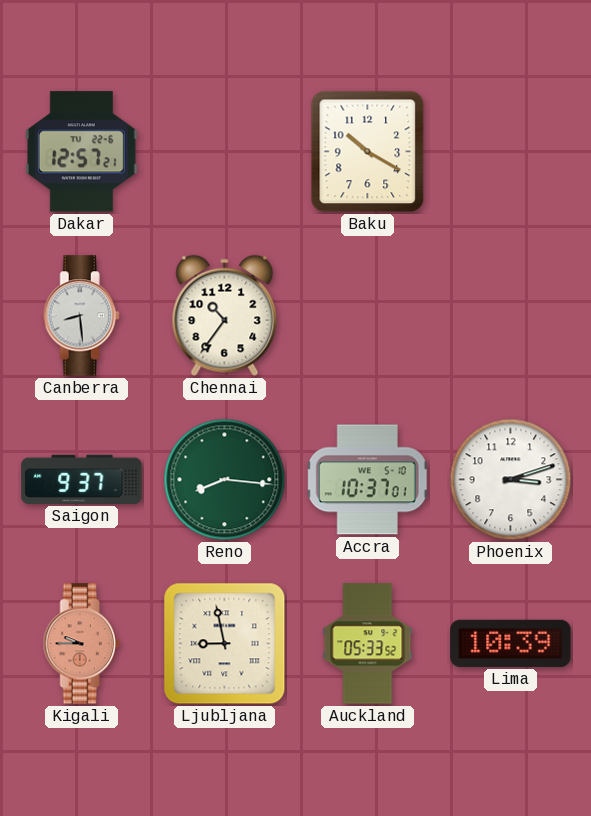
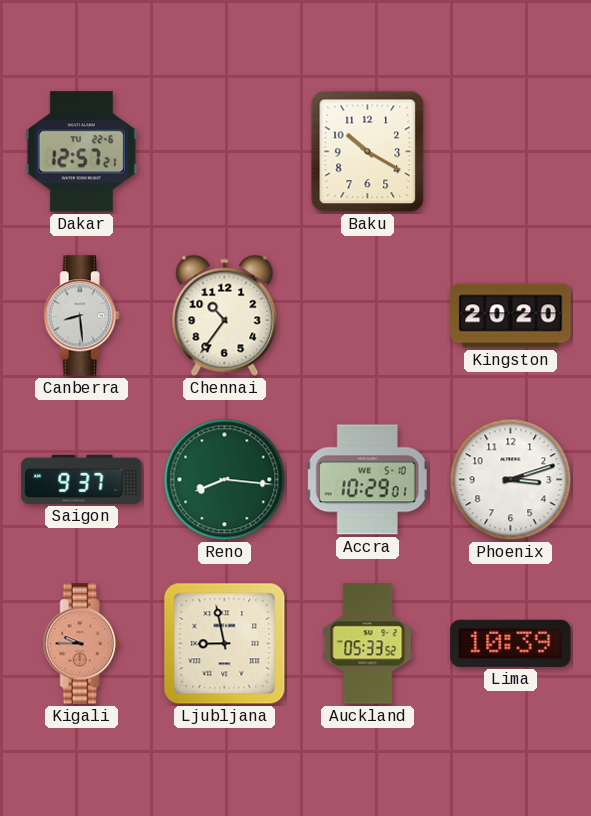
Kingston: none -> 20:20
Accra: 10:37 -> 10:29
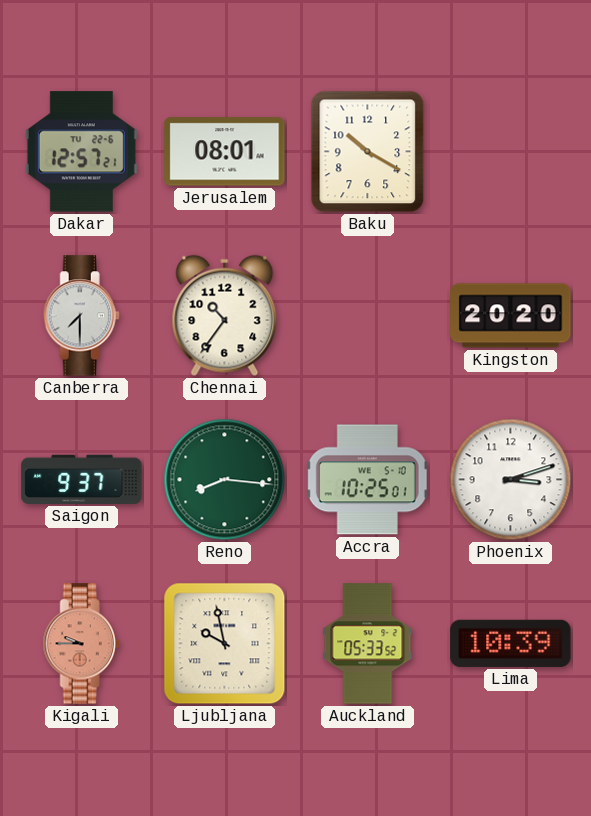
Jerusalem: none -> 08:01
Canberra: 8:29 -> 7:30
Accra: 10:29 -> 10:25
Ljubljana: 8:58 -> 9:58
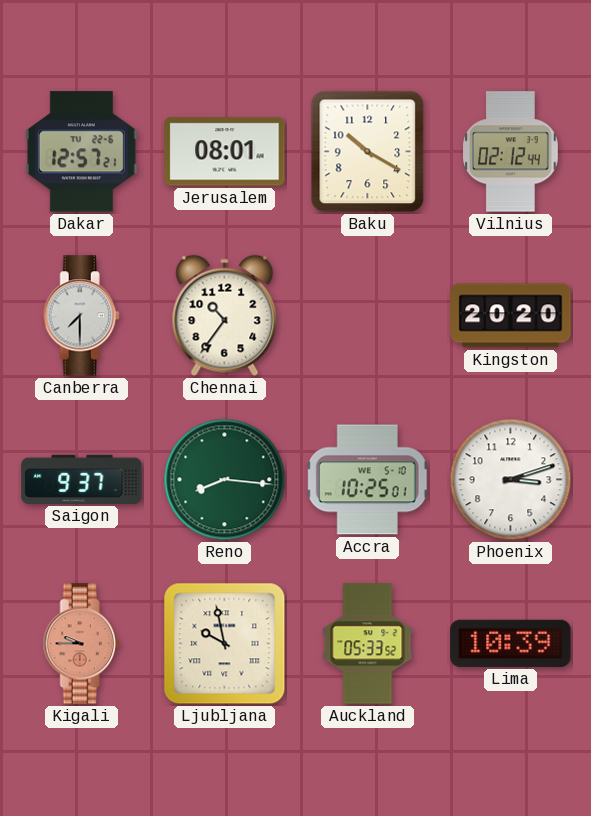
Vilnius: none -> 02:12
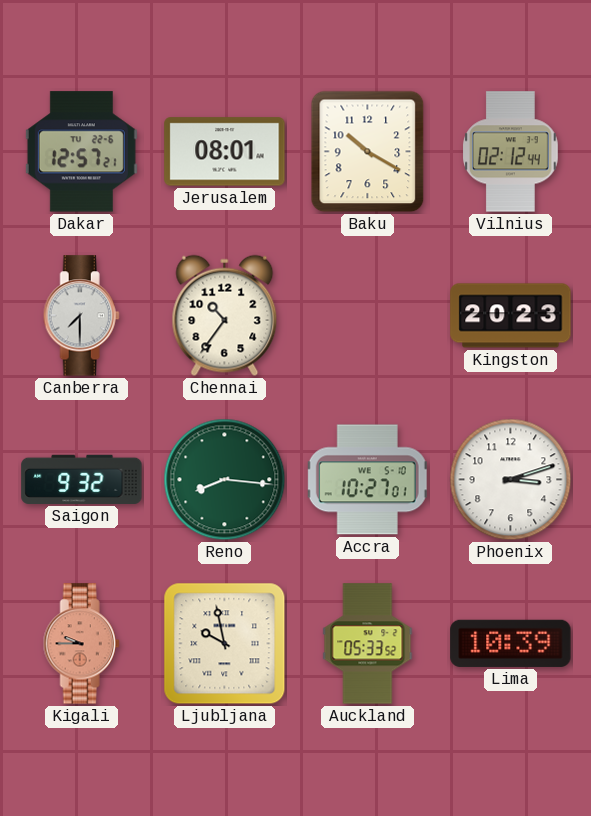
Kingston: 20:20 -> 20:23
Saigon: 9:37 -> 9:32
Accra: 10:25 -> 10:27
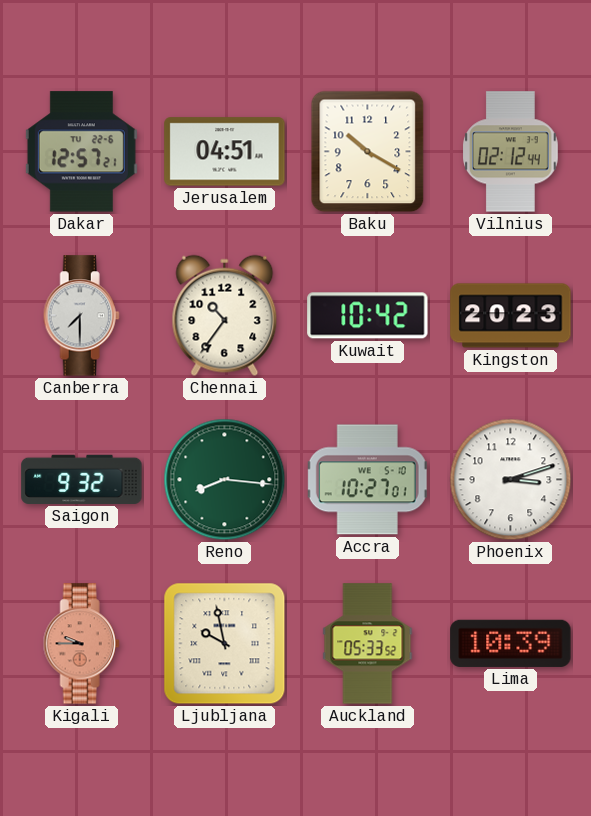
Jerusalem: 08:01 -> 04:51
Kuwait: none -> 10:42
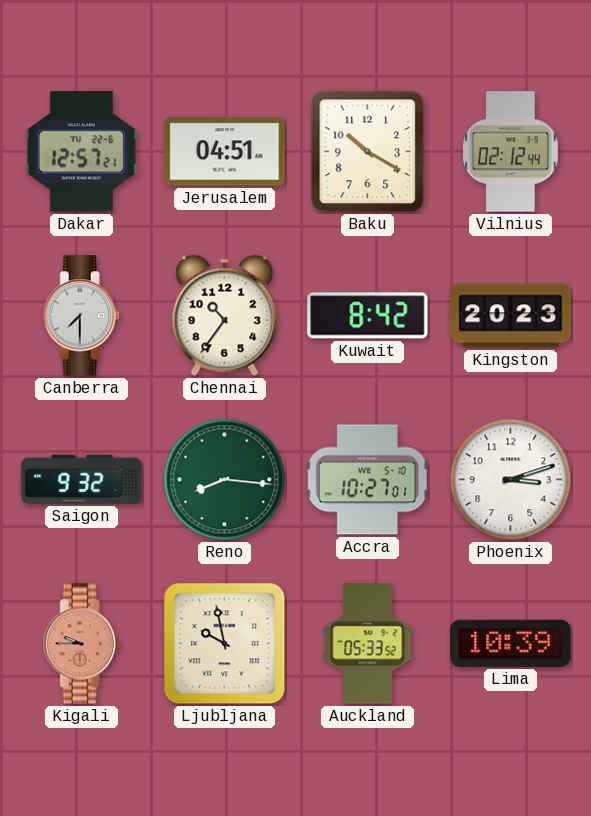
Kuwait: 10:42 -> 8:42
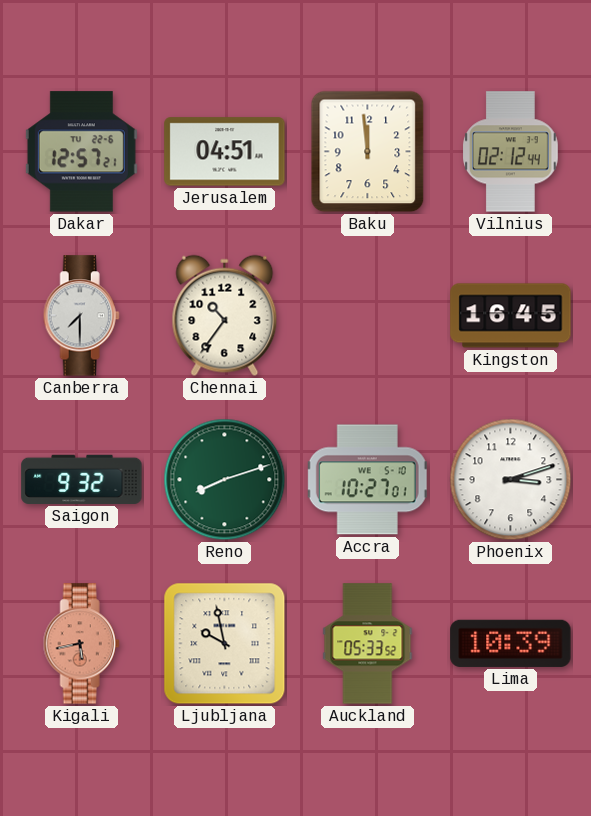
Baku: 10:20 -> 11:59
Kuwait: 8:42 -> none
Kingston: 20:23 -> 16:45
Reno: 8:16 -> 8:12
Kigali: 9:45 -> 5:43
